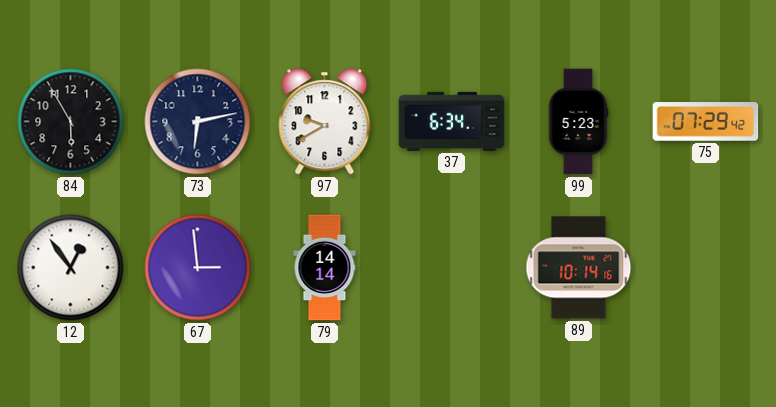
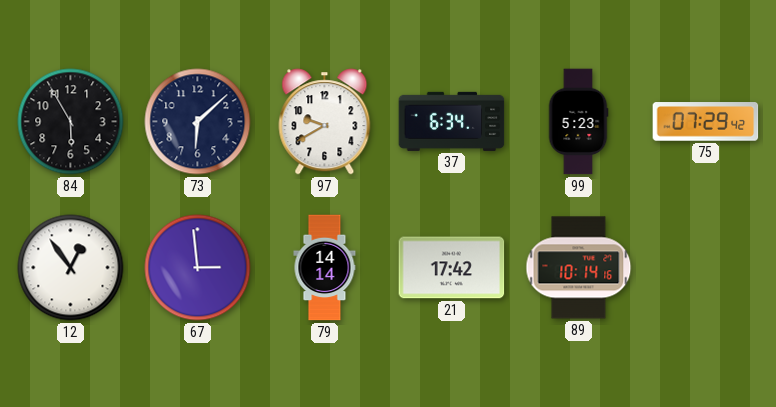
73: 6:13 -> 6:08
21: none -> 17:42
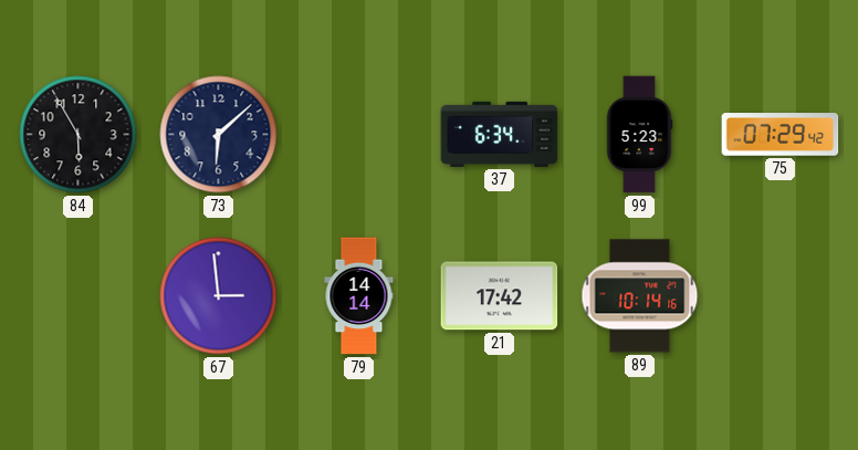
97: 9:40 -> none
12: 12:54 -> none
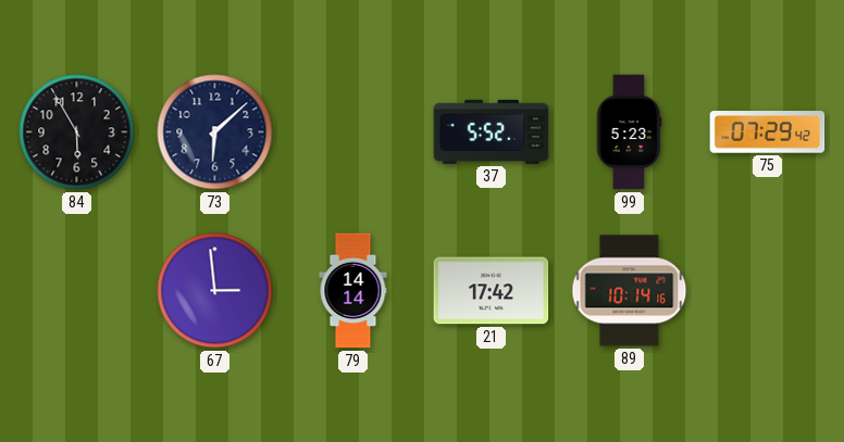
37: 6:34 -> 5:52
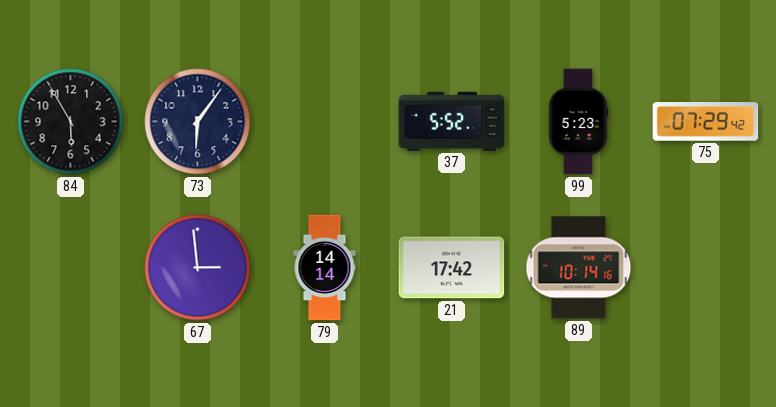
73: 6:08 -> 6:06
